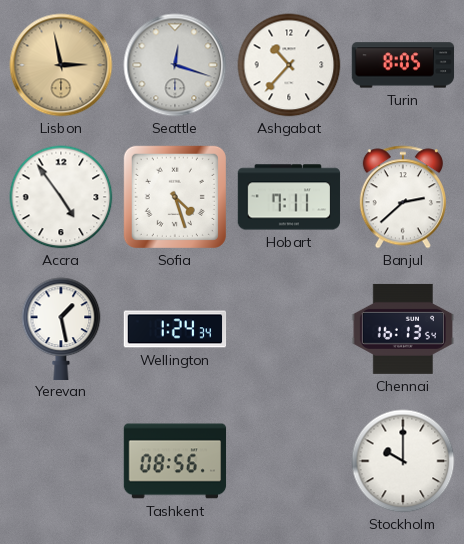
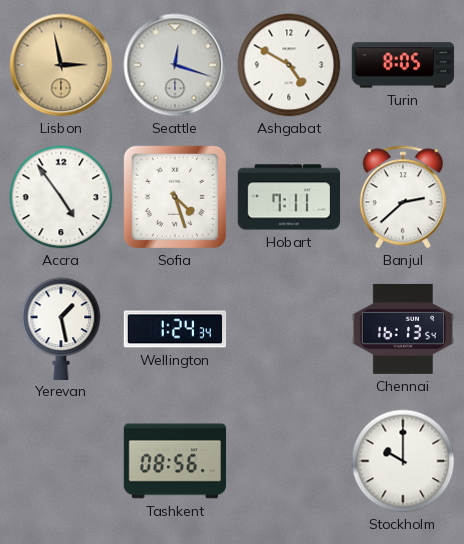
Ashgabat: 10:37 -> 4:50
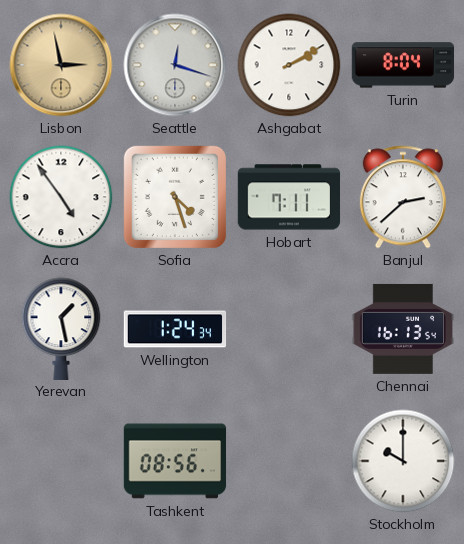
Ashgabat: 4:50 -> 2:10
Turin: 8:05 -> 8:04
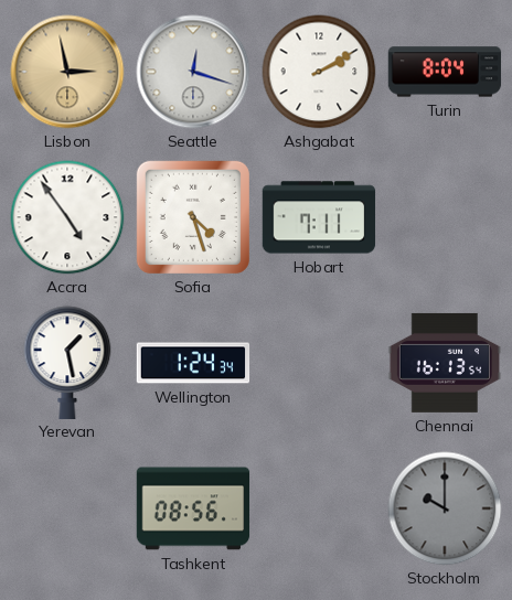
Banjul: 2:38 -> none
Stockholm dial: white -> grey
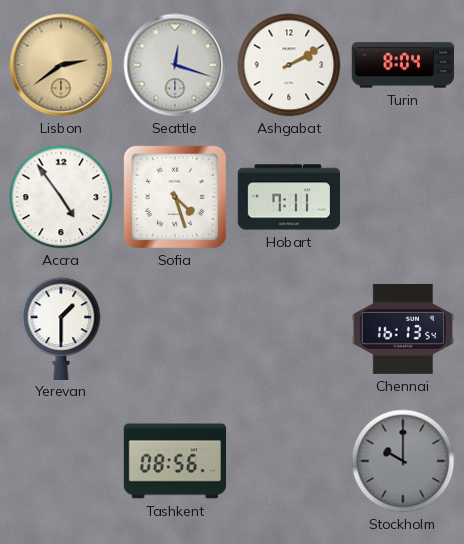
Lisbon: 2:58 -> 2:39
Yerevan: 1:28 -> 1:30
Wellington: 1:24 -> none
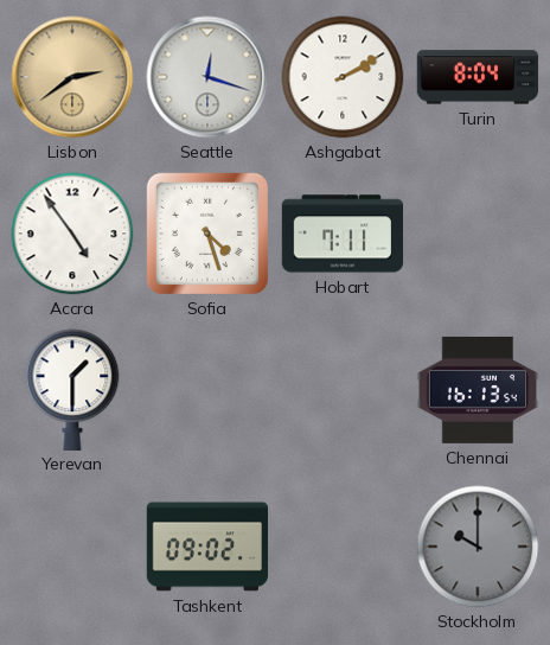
Tashkent: 08:56 -> 09:02
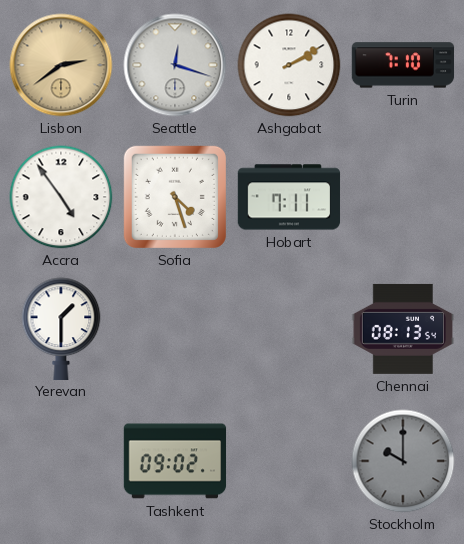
Turin: 8:04 -> 7:10
Chennai: 16:13 -> 08:13
